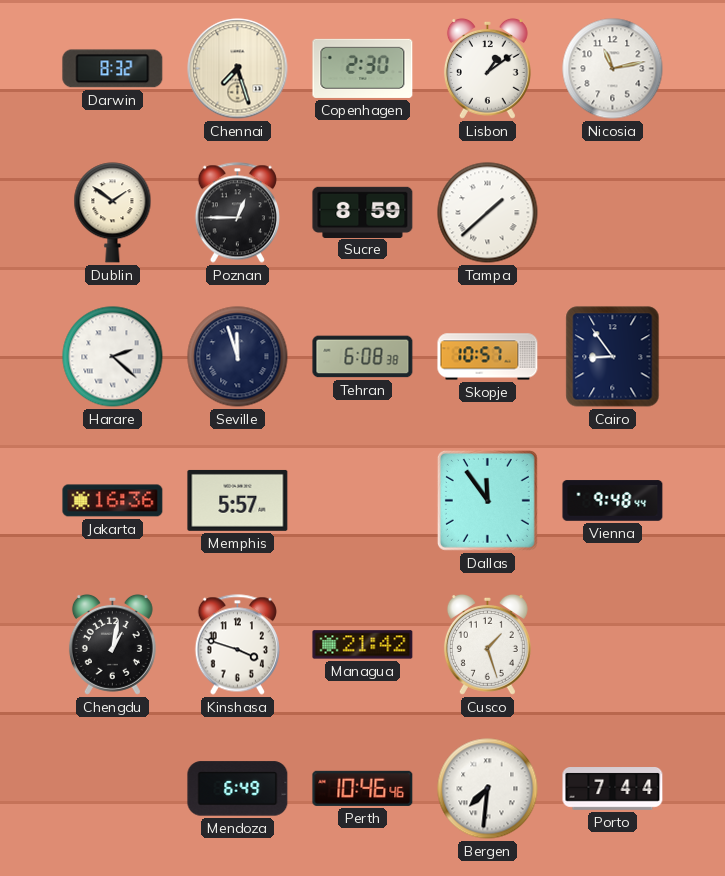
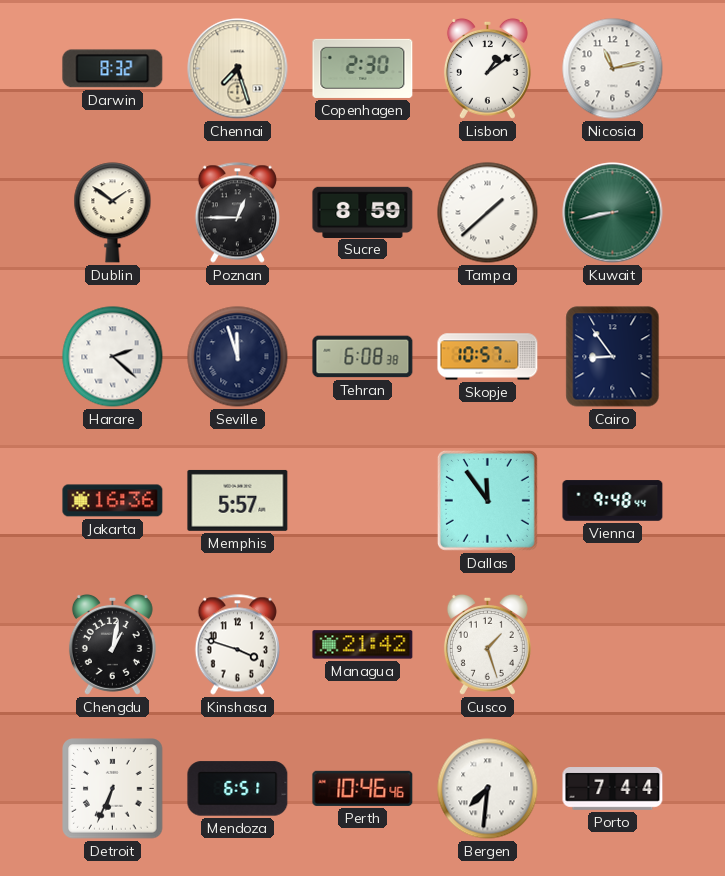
Kuwait: none -> 8:43
Detroit: none -> 6:34
Mendoza: 6:49 -> 6:51
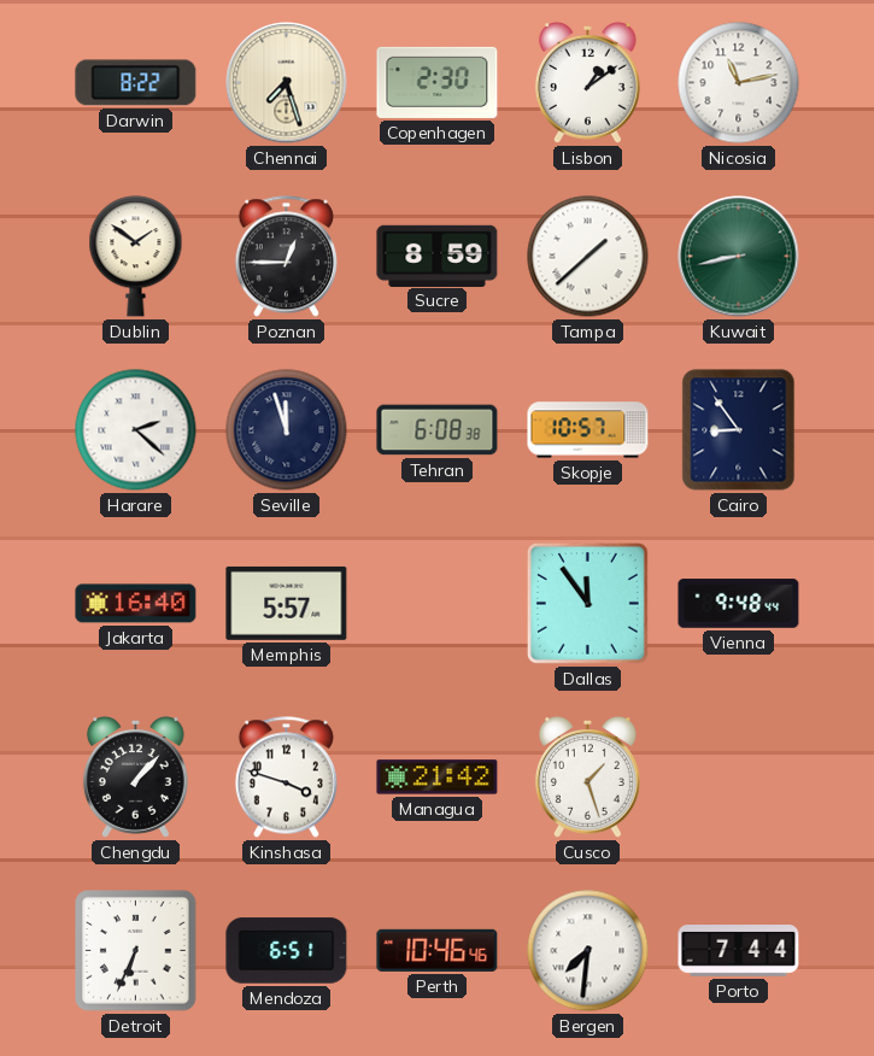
Darwin: 8:32 -> 8:22
Jakarta: 16:36 -> 16:40
Chengdu: 1:02 -> 1:07
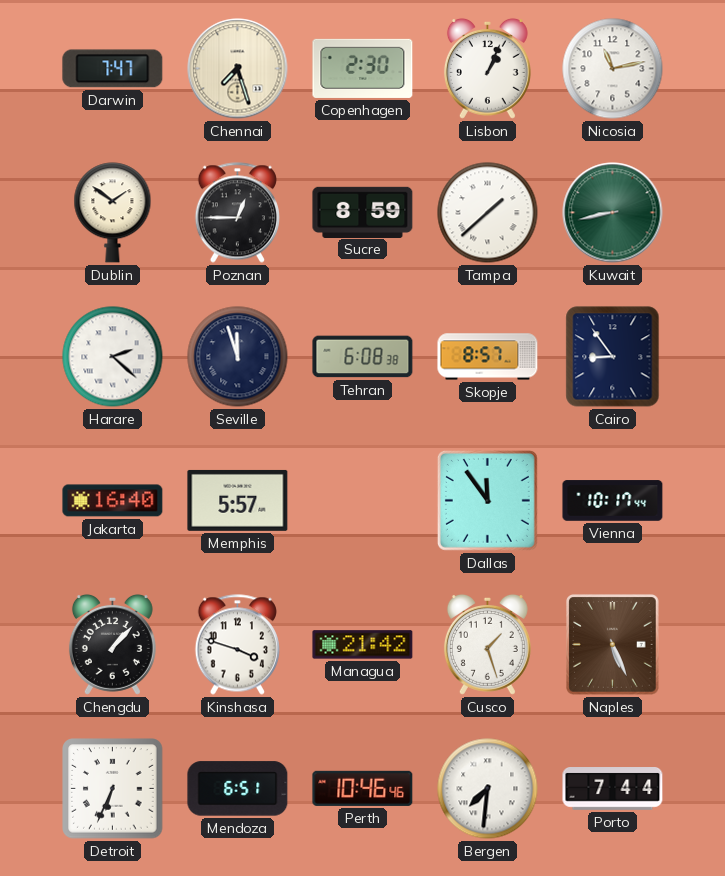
Darwin: 8:22 -> 7:47
Lisbon: 1:09 -> 1:04
Skopje: 10:57 -> 8:57
Vienna: 9:48 -> 10:17
Naples: none -> 5:26
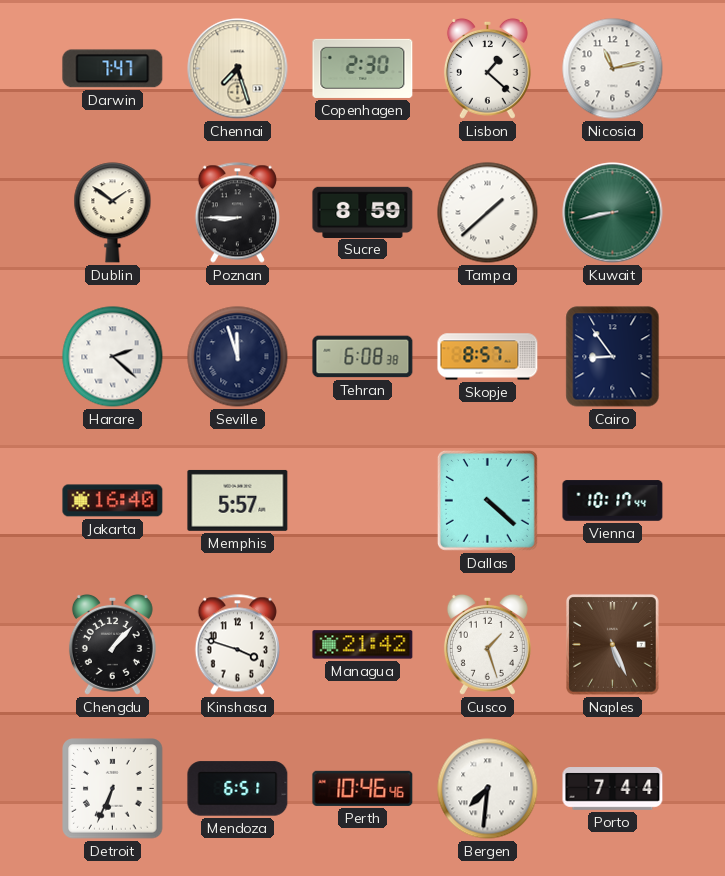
Lisbon: 1:04 -> 1:22
Poznan: 12:45 -> 8:45
Dallas: 11:54 -> 4:22
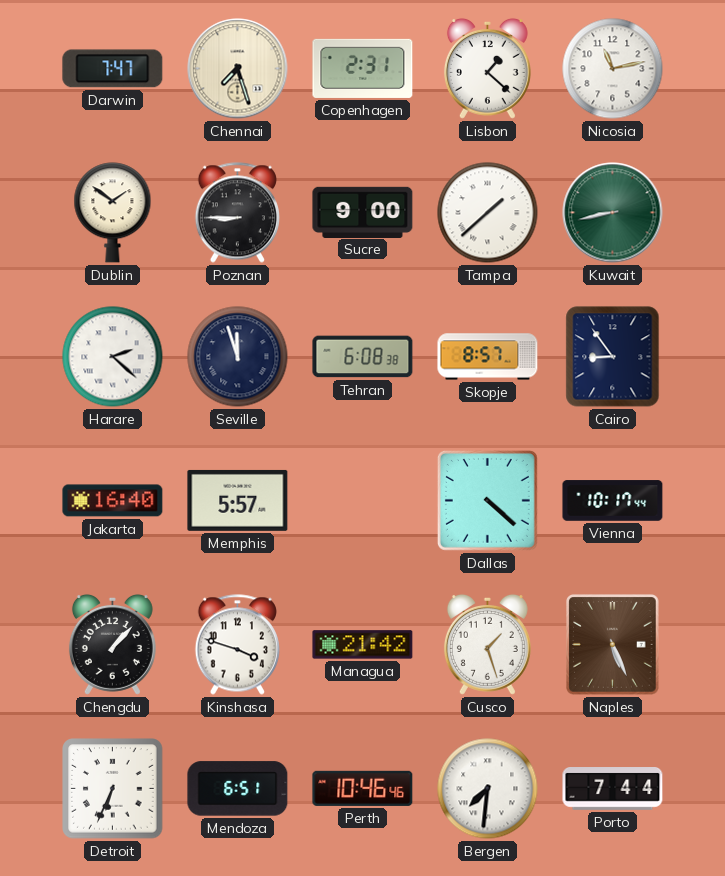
Copenhagen: 2:30 -> 2:31
Sucre: 8:59 -> 9:00
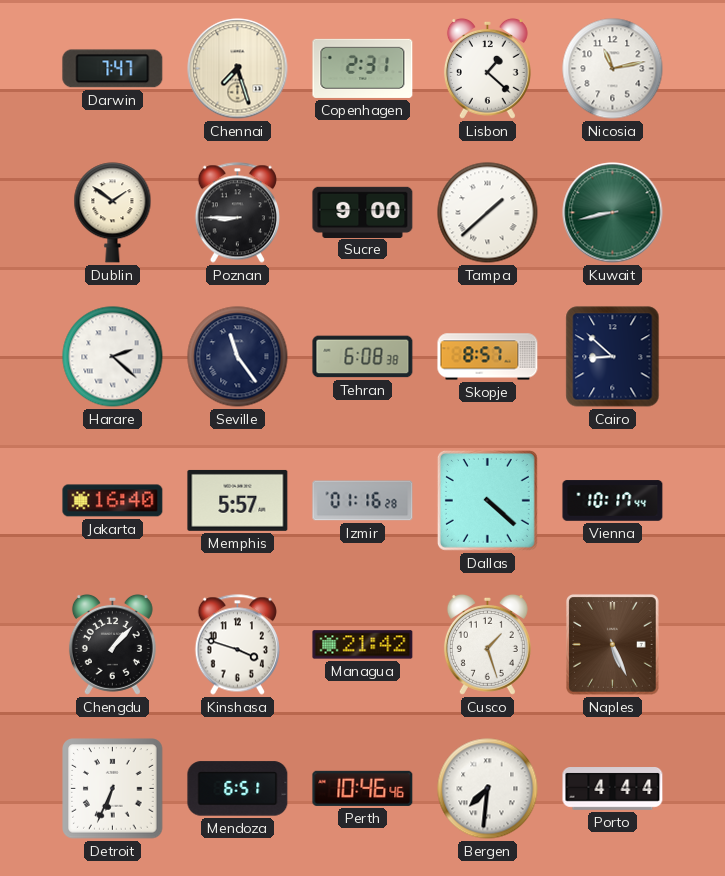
Seville: 11:57 -> 11:24
Cairo: 8:54 -> 8:52
Izmir: none -> 01:16
Porto: 7:44 -> 4:44
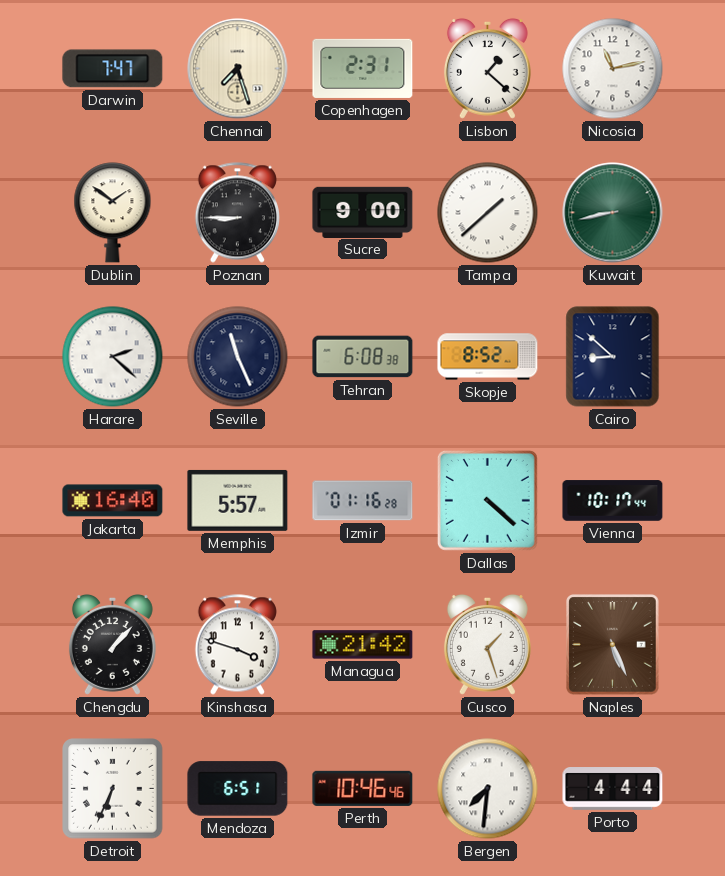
Seville: 11:24 -> 11:26
Skopje: 8:57 -> 8:52
